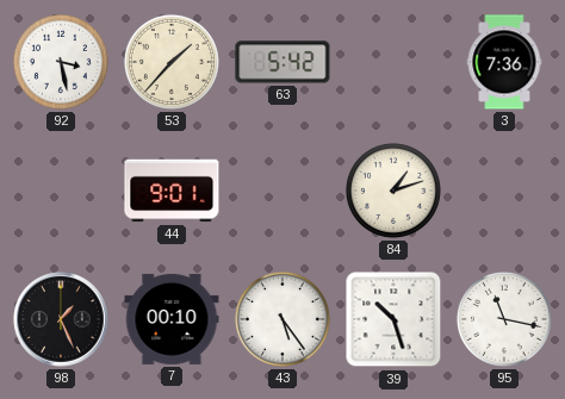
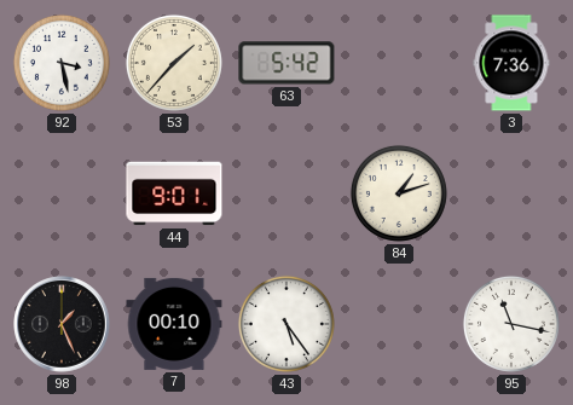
39: 10:27 -> none
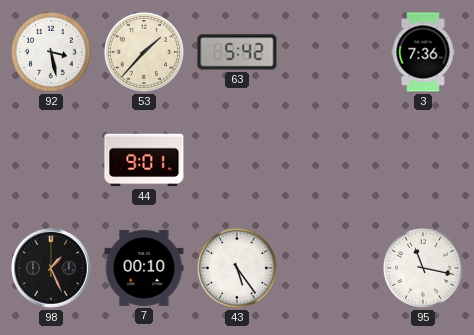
84: 1:12 -> none
